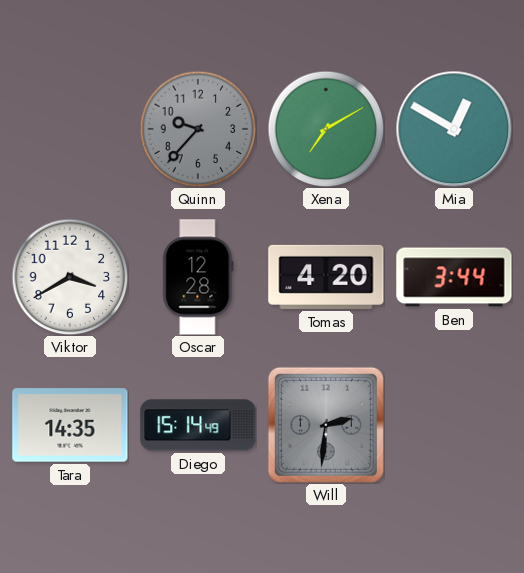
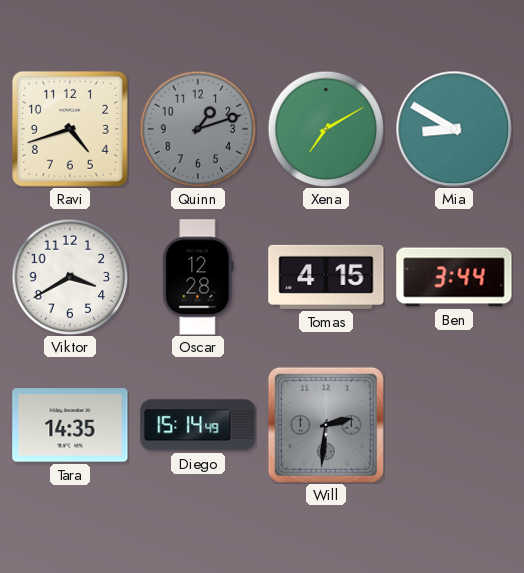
Ravi: none -> 4:42
Quinn: 9:37 -> 1:12
Mia: 12:50 -> 8:50
Tomas: 4:20 -> 4:15
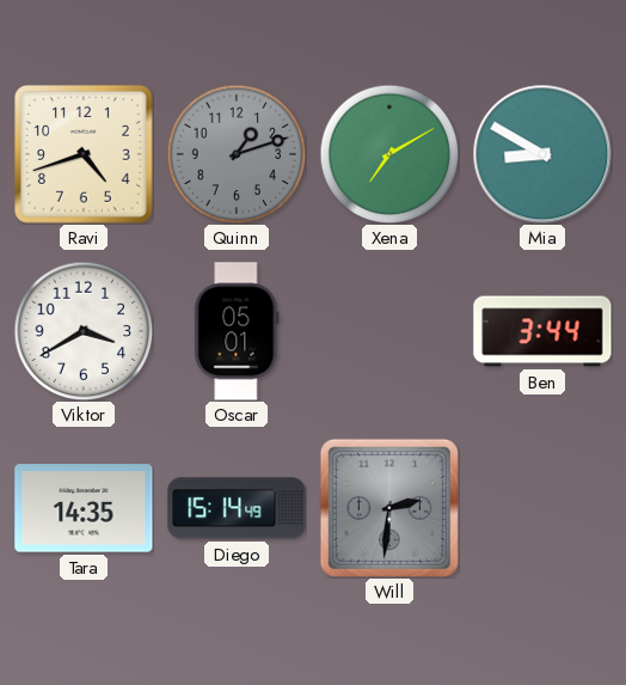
Oscar: 12:28 -> 05:01
Tomas: 4:15 -> none
